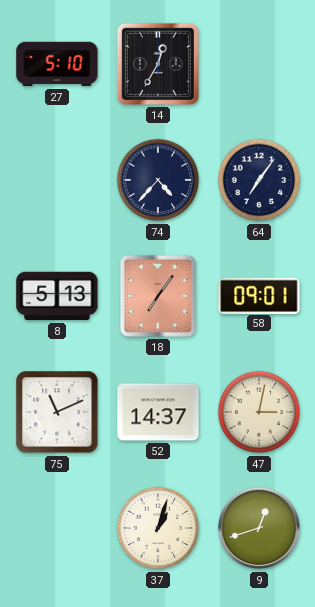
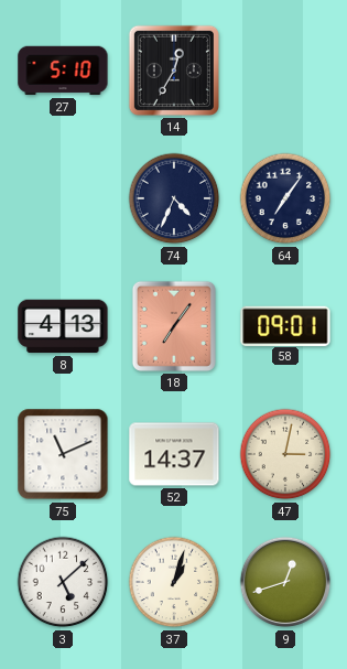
74: 4:37 -> 4:34
8: 5:13 -> 4:13
3: none -> 5:08
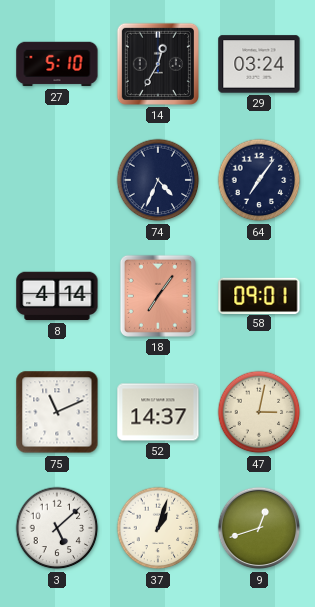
29: none -> 03:24
8: 4:13 -> 4:14
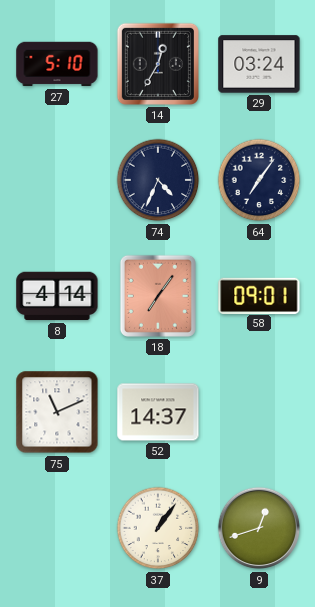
47: 3:02 -> none
3: 5:08 -> none
37: 1:03 -> 1:06
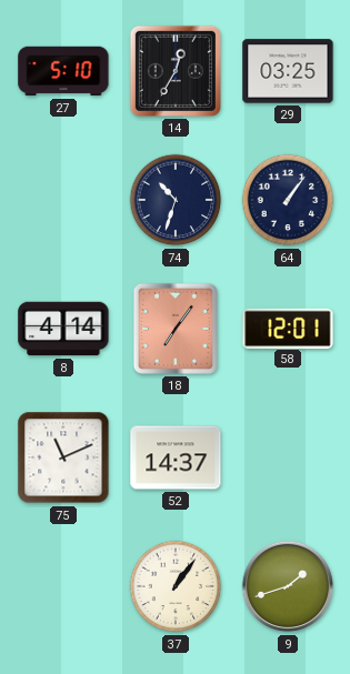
29: 03:24 -> 03:25
74: 4:34 -> 10:33
64: 7:06 -> 1:06
58: 09:01 -> 12:01
9: 12:42 -> 1:42
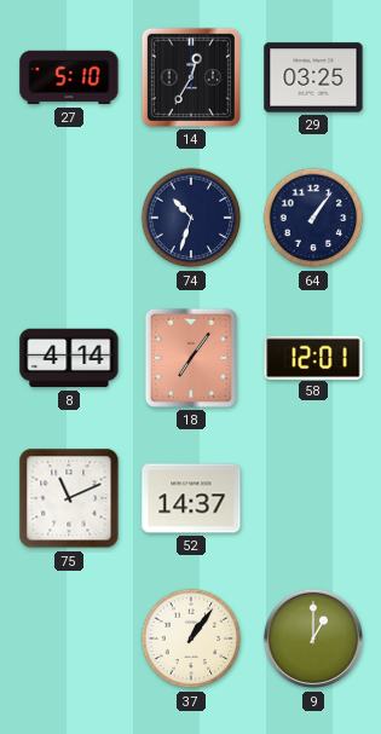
9: 1:42 -> 1:00
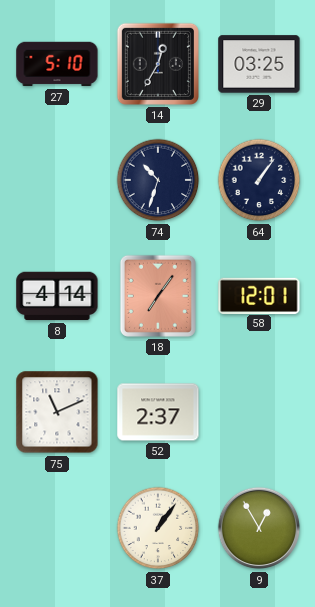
52: 14:37 -> 2:37
9: 1:00 -> 12:55
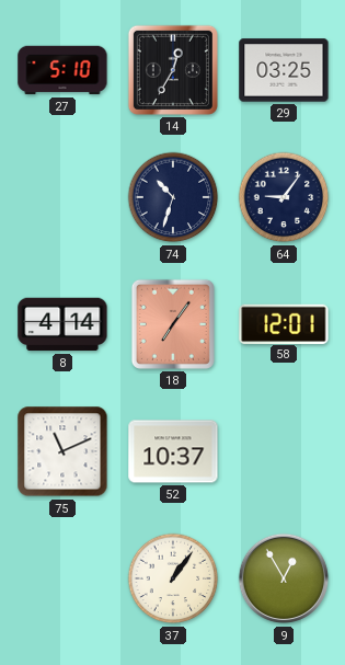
64: 1:06 -> 9:06
52: 2:37 -> 10:37
